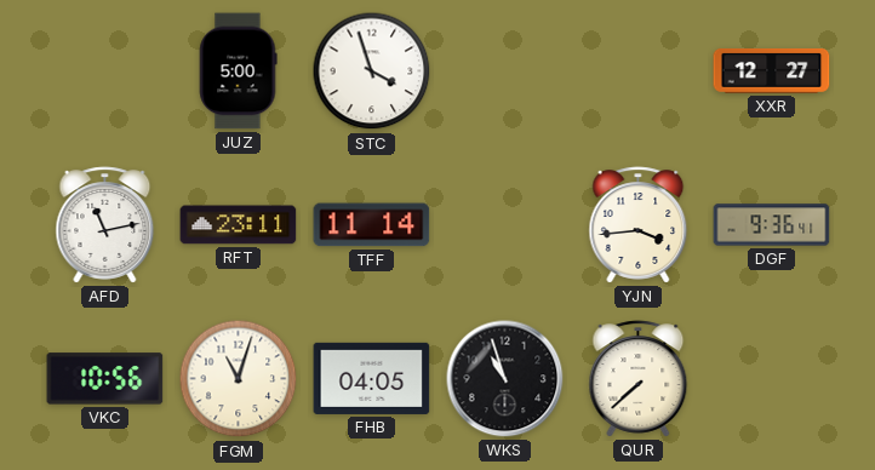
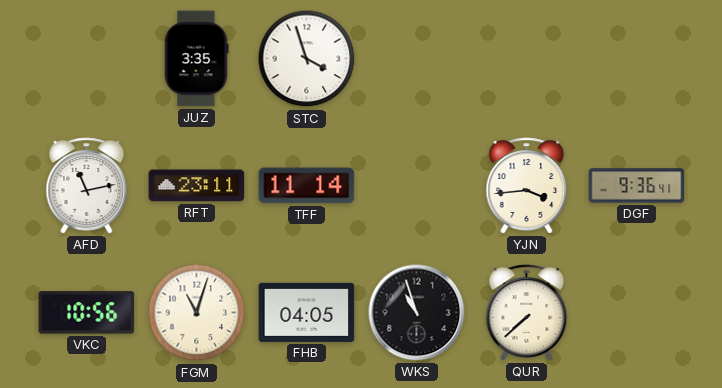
JUZ: 5:00 -> 3:35
XXR: 12:27 -> none
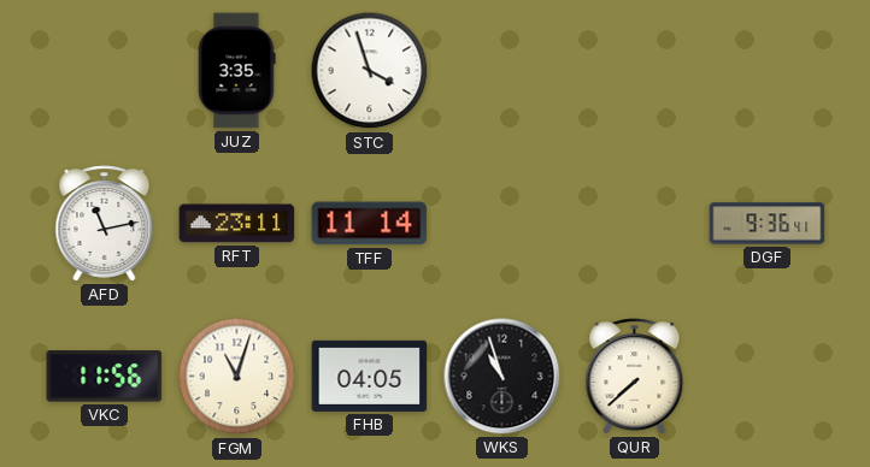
YJN: 3:44 -> none
VKC: 10:56 -> 11:56
